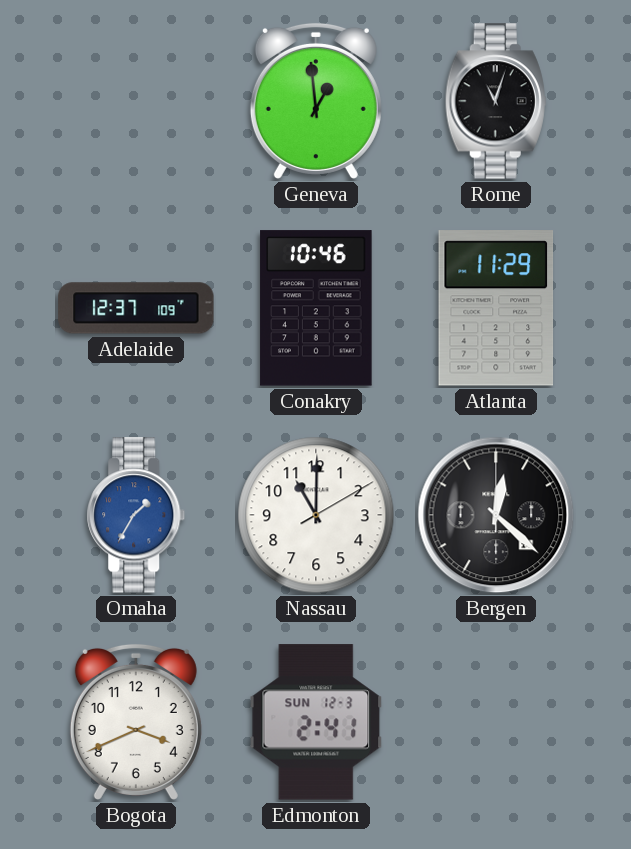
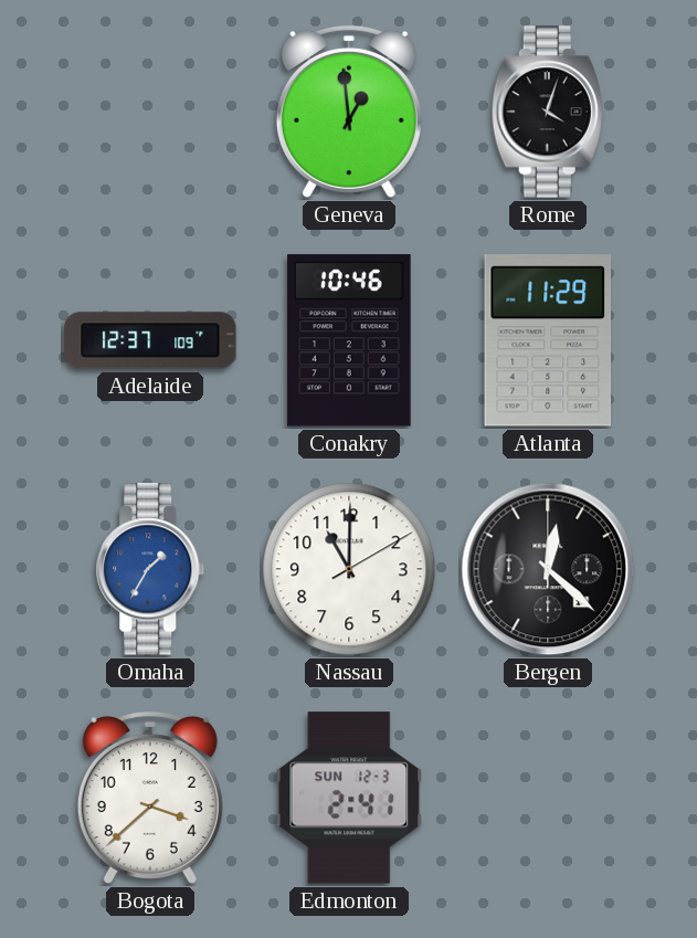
Rome: 11:03 -> 4:03
Bogota: 3:41 -> 3:38
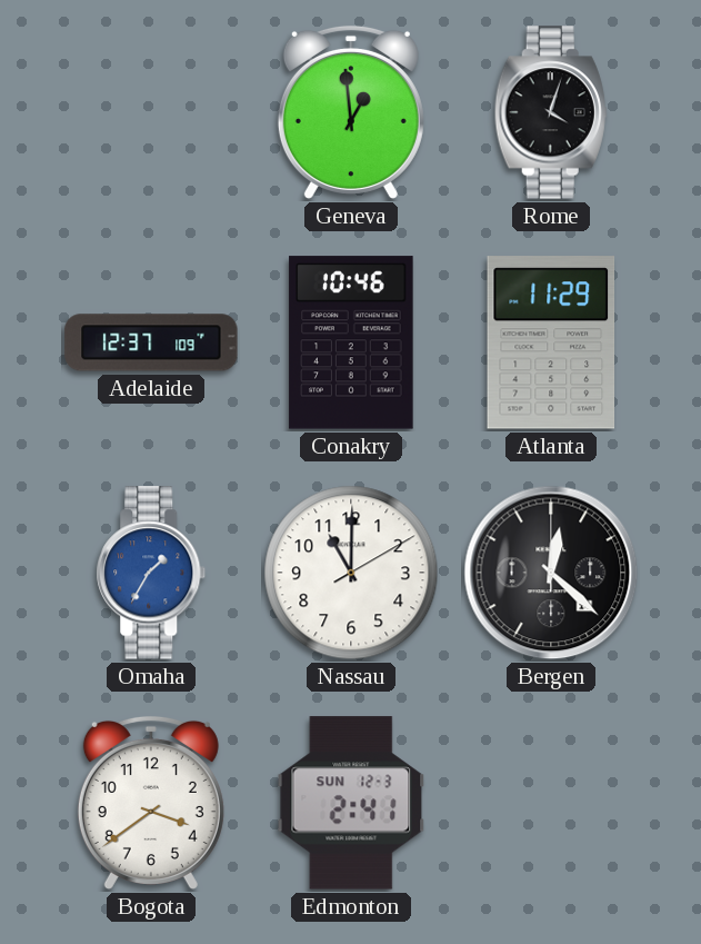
Bogota: 3:38 -> 3:39
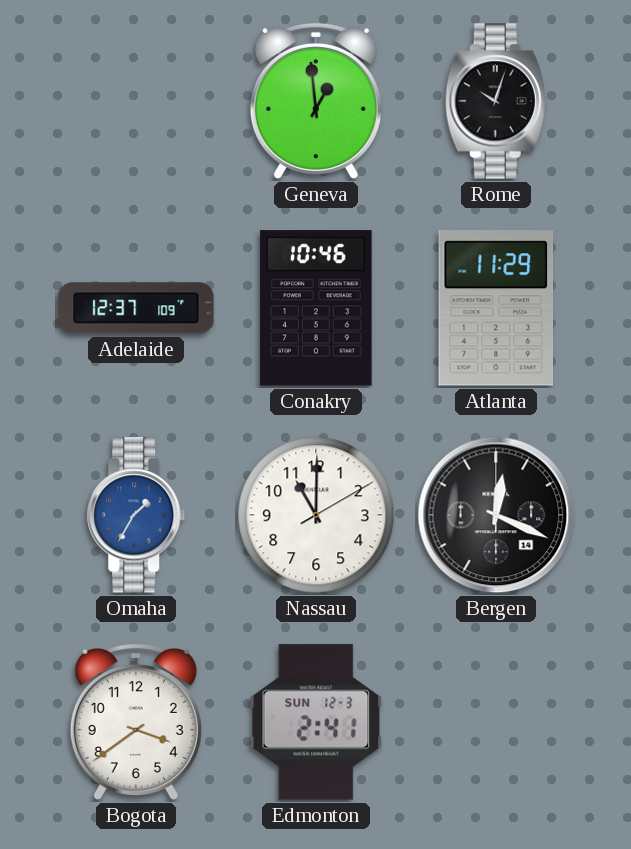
Rome: 4:03 -> 10:03
Bergen: 12:22 -> 12:19
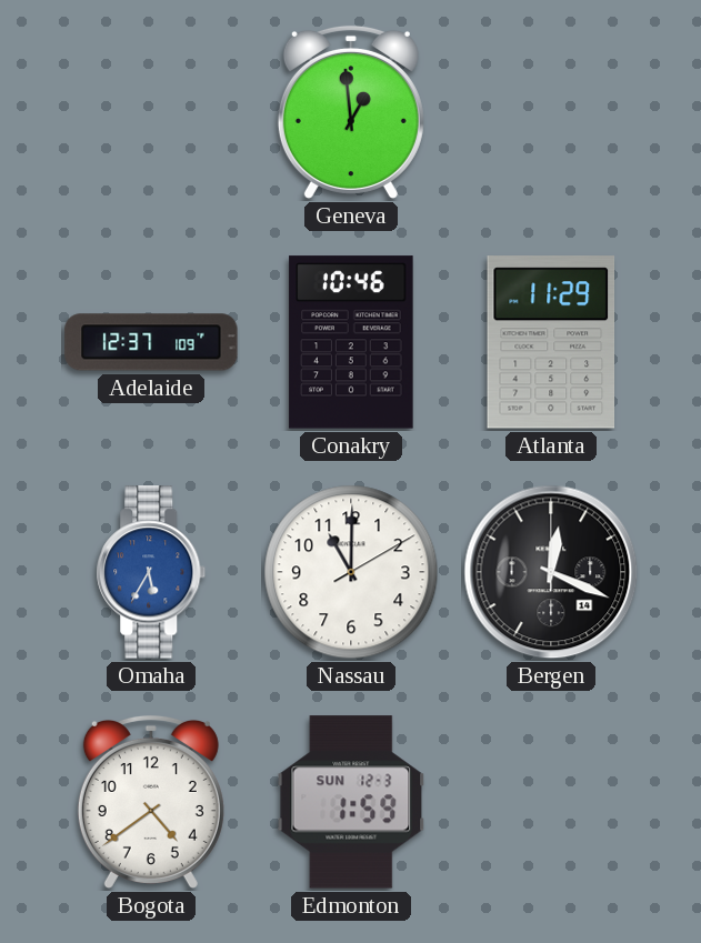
Rome: 10:03 -> none
Omaha: 1:35 -> 5:35
Bogota: 3:39 -> 4:39
Edmonton: 2:41 -> 1:59
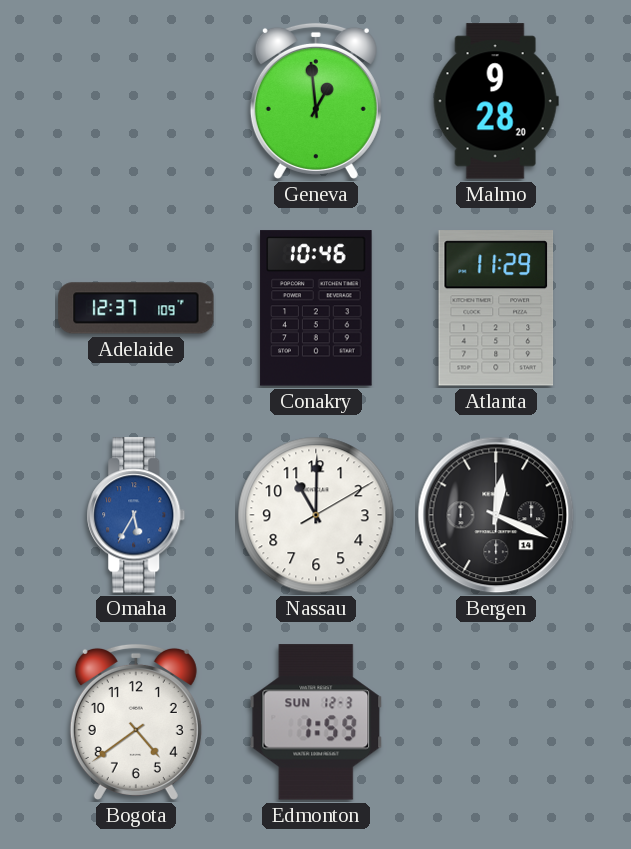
Malmo: none -> 9:28
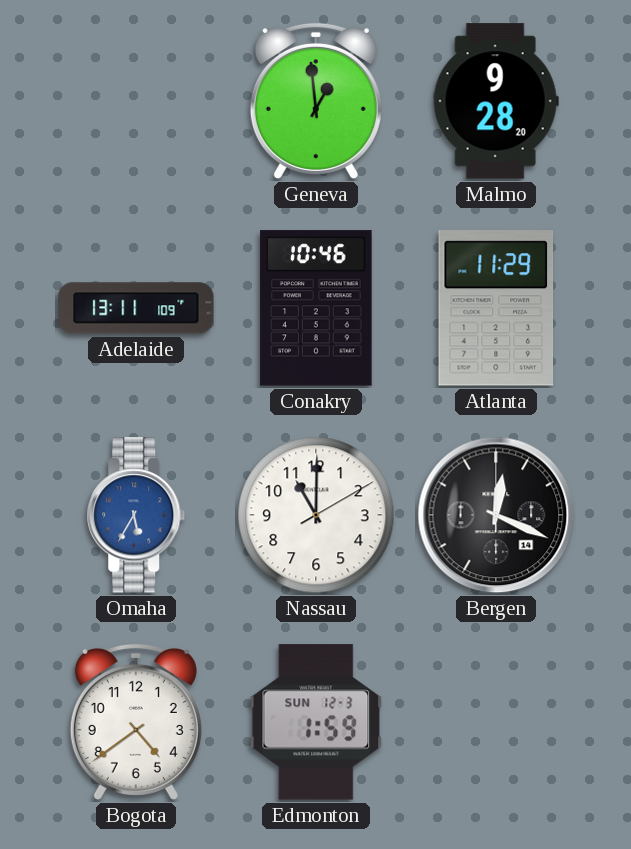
Adelaide: 12:37 -> 13:11
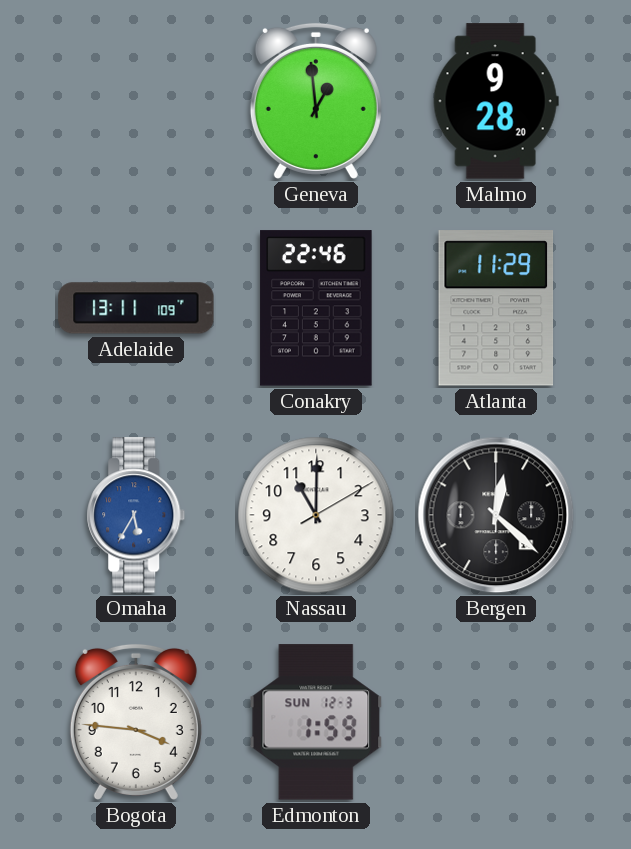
Conakry: 10:46 -> 22:46
Bergen: 12:19 -> 12:22
Bogota: 4:39 -> 3:46
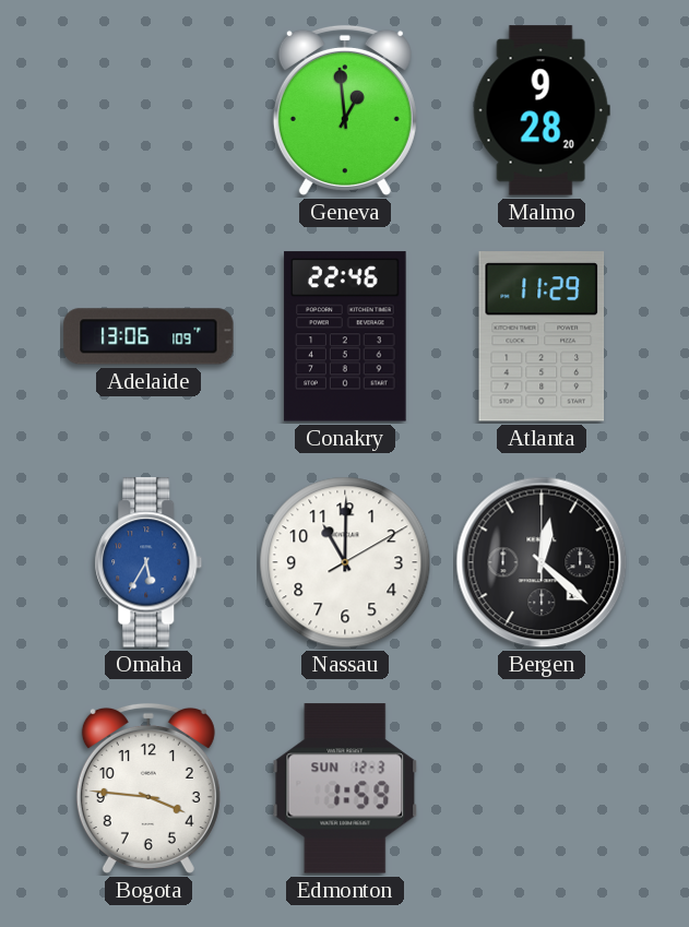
Adelaide: 13:11 -> 13:06
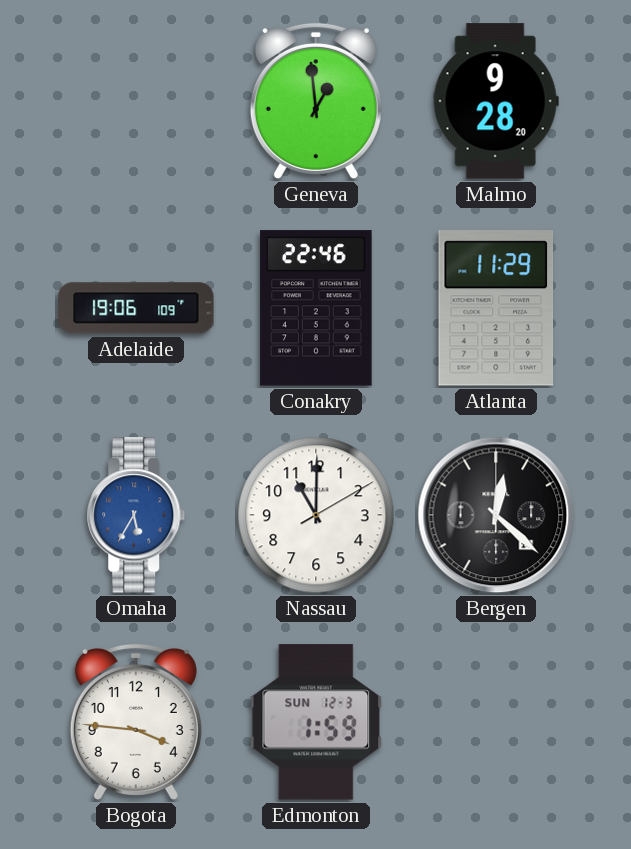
Adelaide: 13:06 -> 19:06
